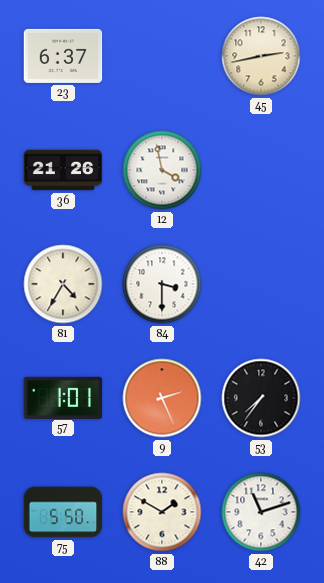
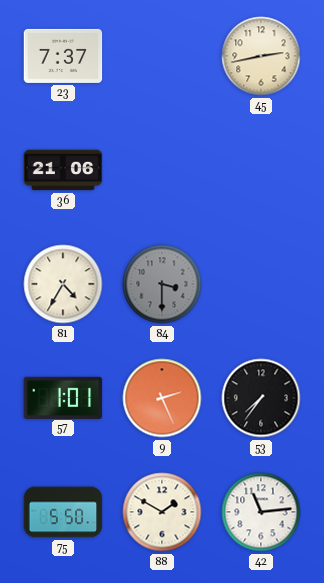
23: 6:37 -> 7:37
36: 21:26 -> 21:06
12: 3:58 -> none
84 dial: white -> grey
42: 11:12 -> 11:14
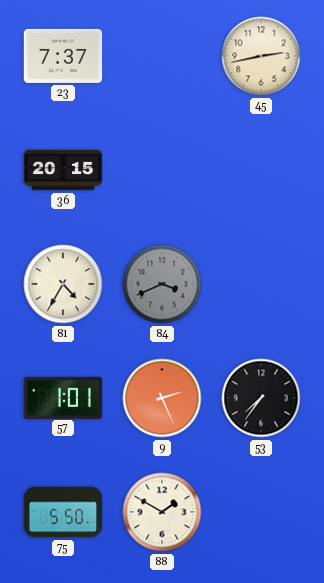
36: 21:06 -> 20:15
84: 3:30 -> 3:41
42: 11:14 -> none
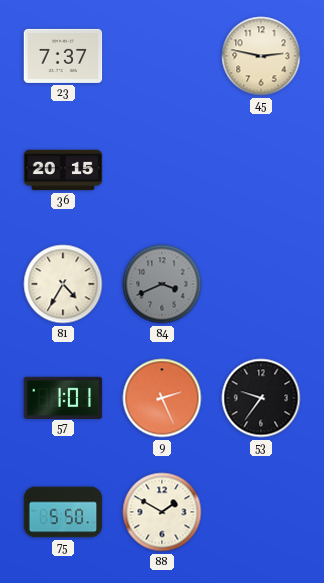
45: 2:43 -> 2:47
53: 7:36 -> 9:36
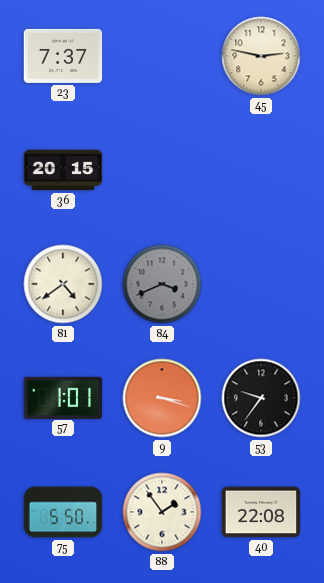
81: 4:35 -> 4:39
9: 2:26 -> 3:18
88: 1:50 -> 1:54
40: none -> 22:08
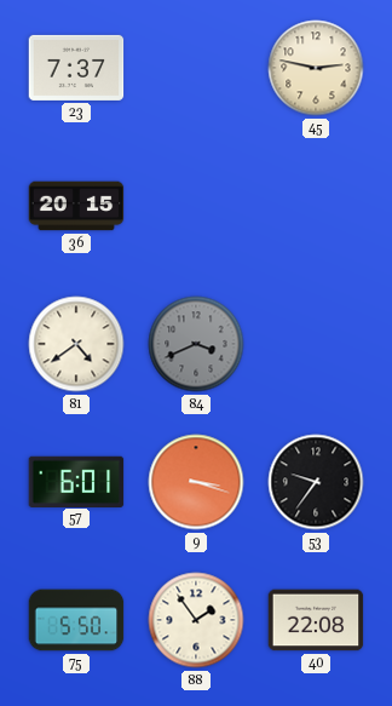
57: 1:01 -> 6:01
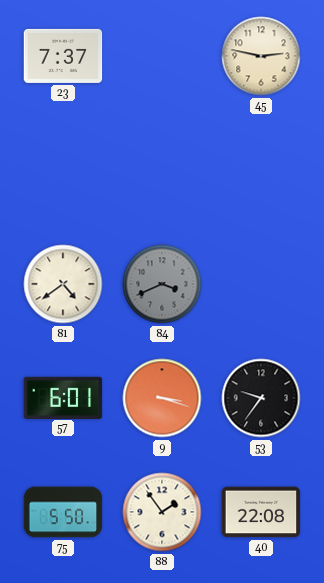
36: 20:15 -> none
